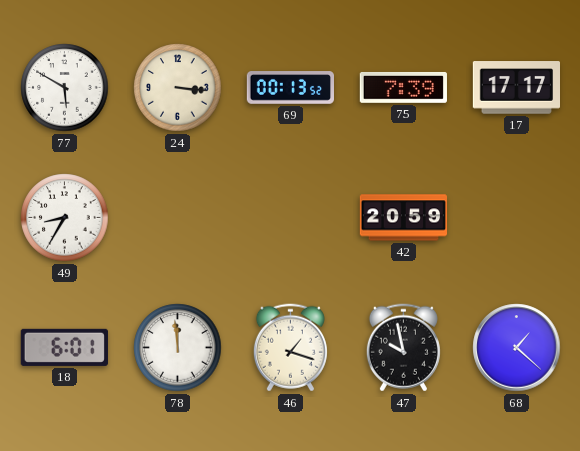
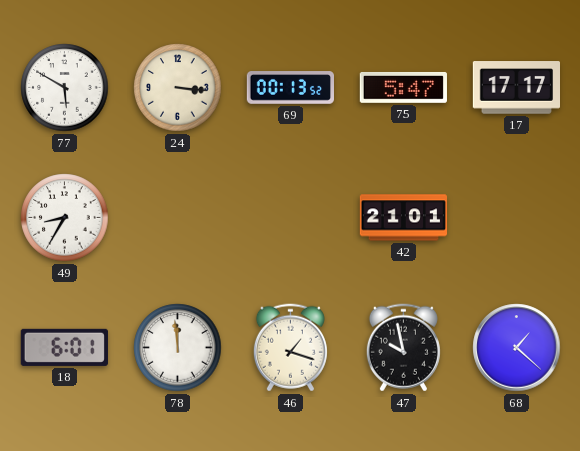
75: 7:39 -> 5:47
42: 20:59 -> 21:01
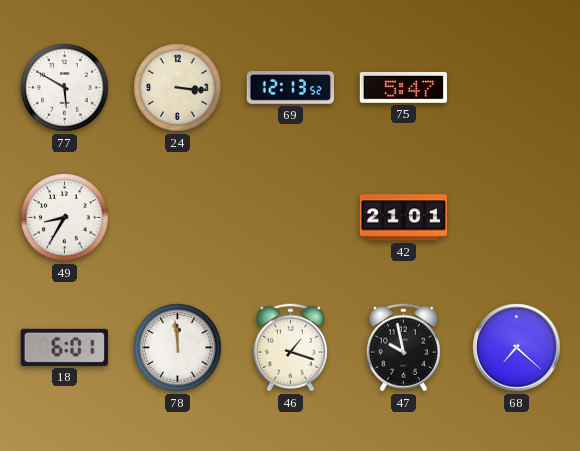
69: 00:13 -> 12:13
17: 17:17 -> none
68: 1:22 -> 7:22
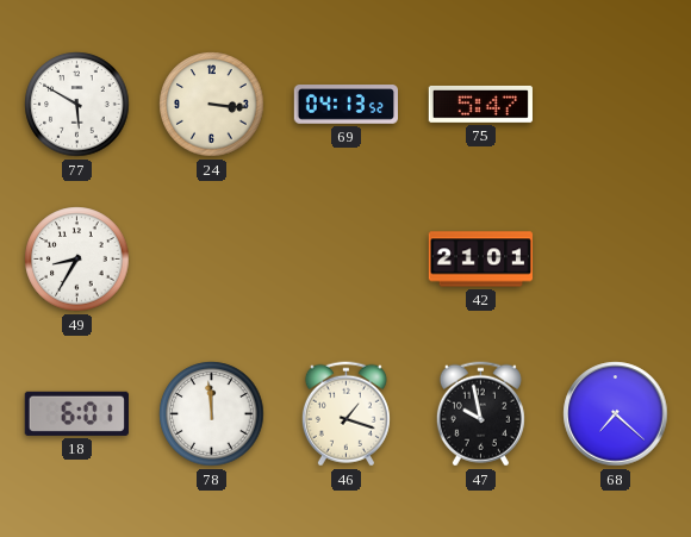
69: 12:13 -> 04:13
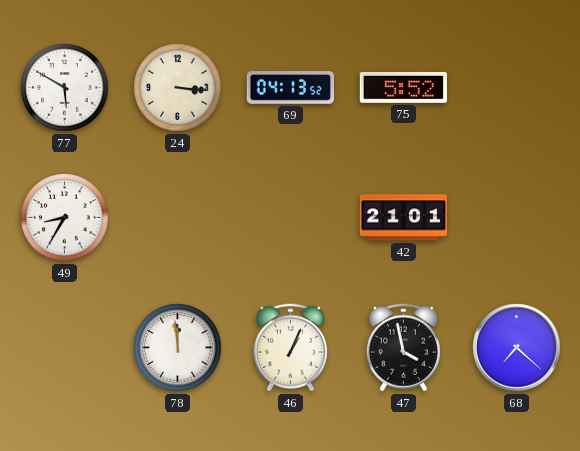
75: 5:47 -> 5:52
18: 6:01 -> none
46: 1:18 -> 1:04
47: 9:58 -> 3:58
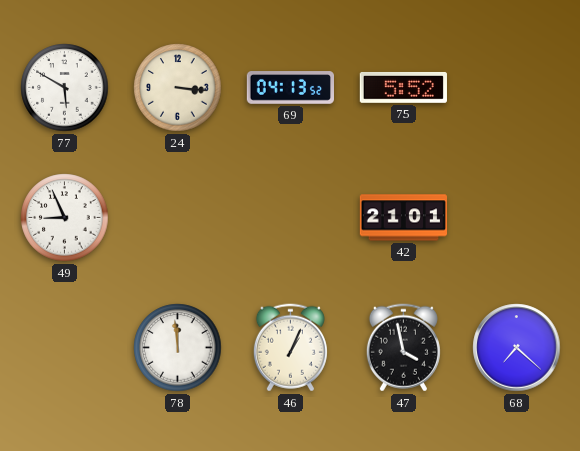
49: 8:35 -> 8:56
